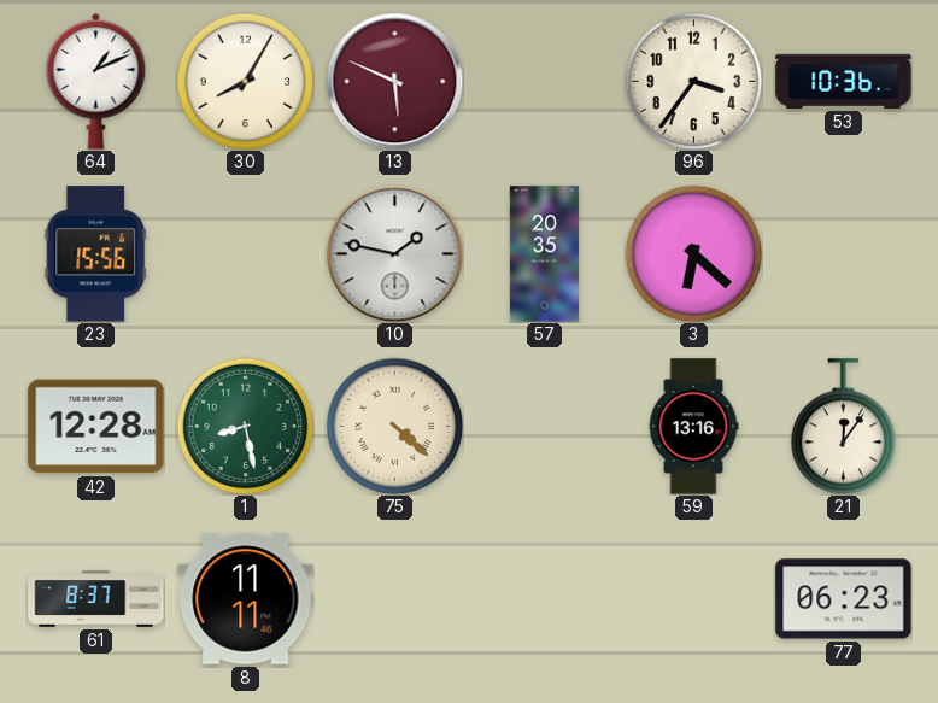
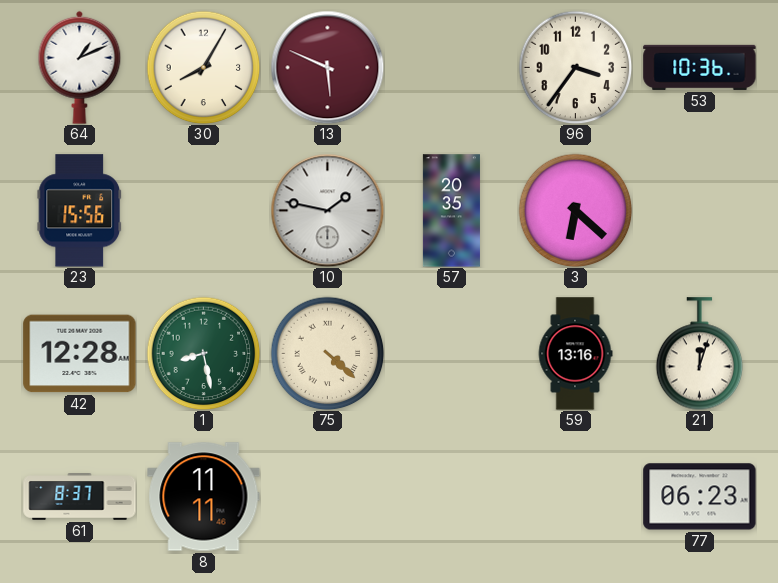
21: 12:06 -> 12:03
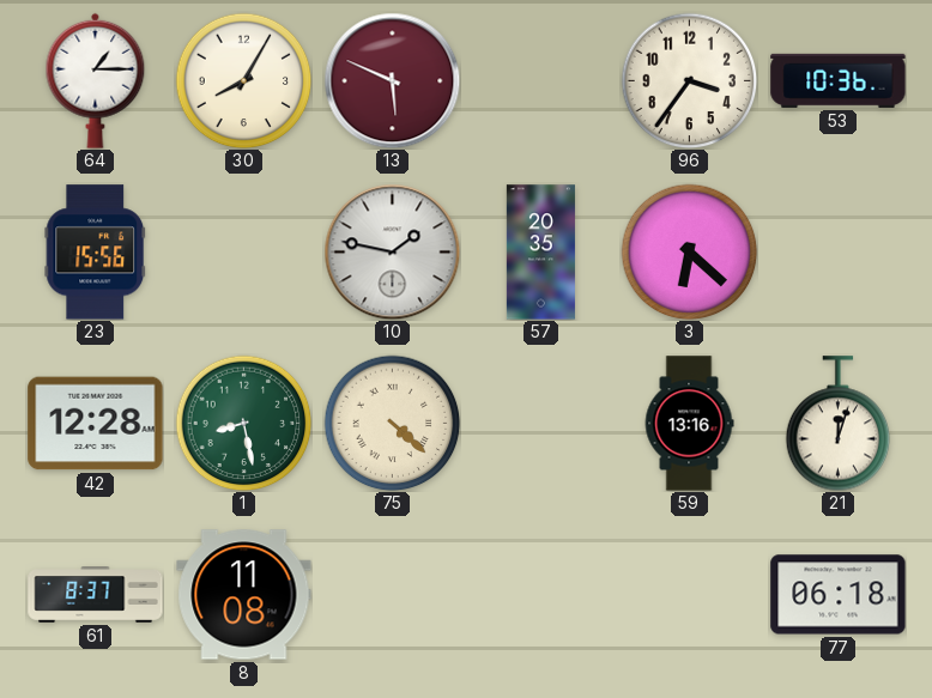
64: 1:11 -> 1:15
8: 11:11 -> 11:08
77: 06:23 -> 06:18
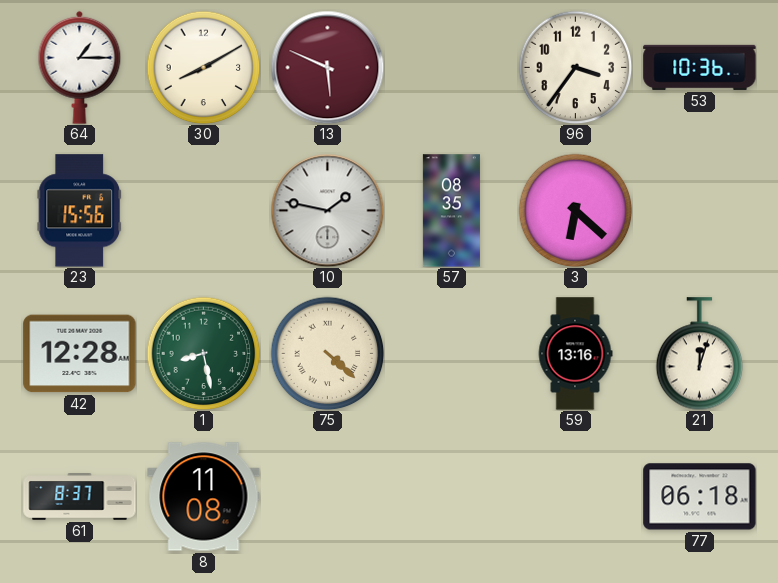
30: 8:05 -> 8:10
57: 20:35 -> 08:35
